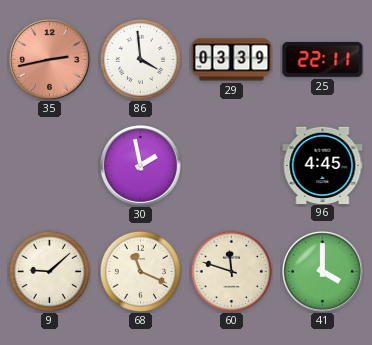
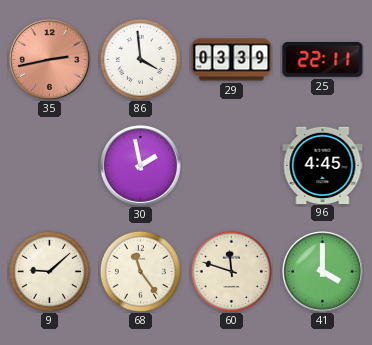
68: 11:19 -> 11:24
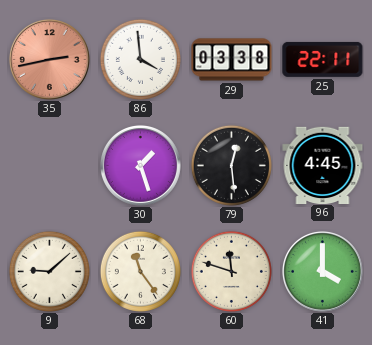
29: 03:39 -> 03:38
30: 1:58 -> 1:27
79: none -> 12:29
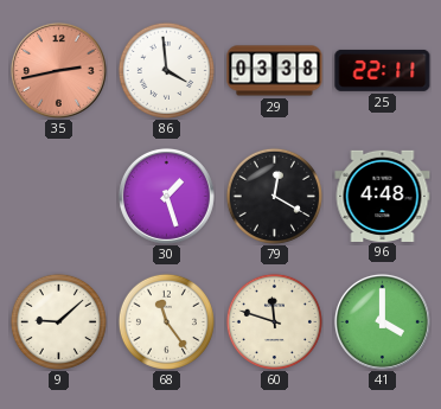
79: 12:29 -> 12:20
96: 4:45 -> 4:48
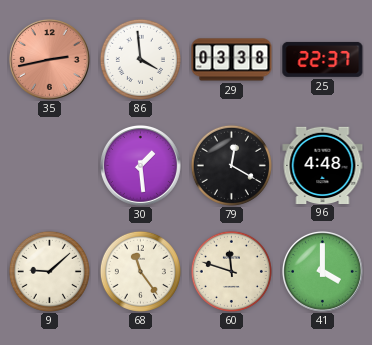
25: 22:11 -> 22:37
30: 1:27 -> 1:29
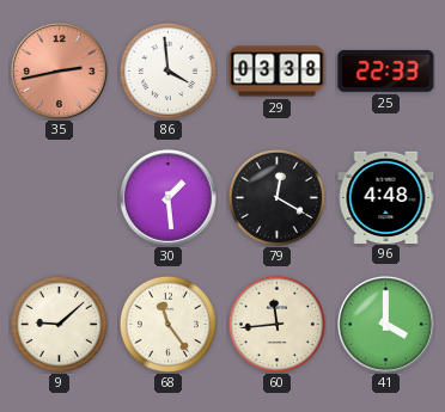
25: 22:37 -> 22:33
60: 11:48 -> 11:44
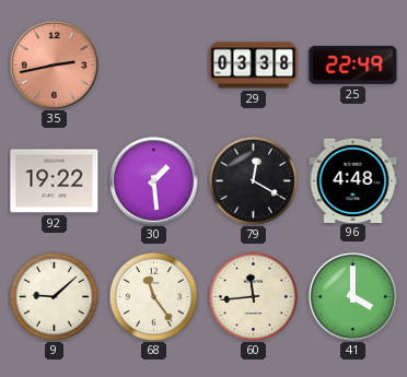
86: 3:59 -> none
25: 22:33 -> 22:49
92: none -> 19:22
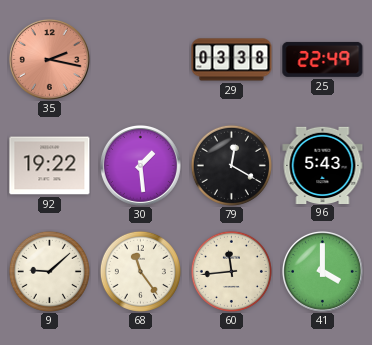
35: 2:43 -> 2:17
96: 4:48 -> 5:43
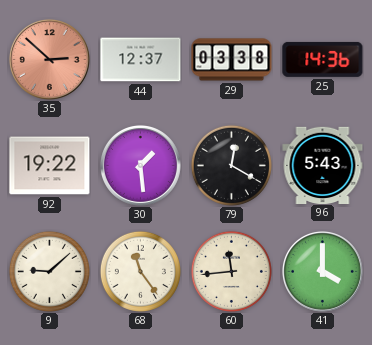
35: 2:17 -> 2:52
44: none -> 12:37
25: 22:49 -> 14:36
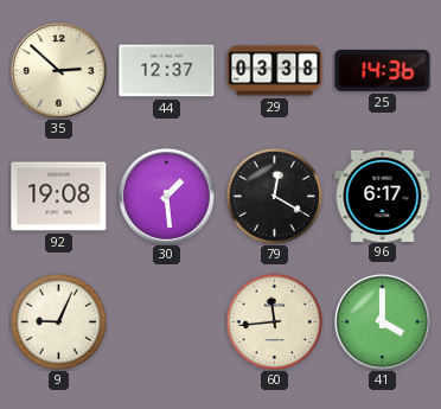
35 dial: salmon -> cream
92: 19:22 -> 19:08
96: 5:43 -> 6:17
9: 9:08 -> 9:04
68: 11:24 -> none
